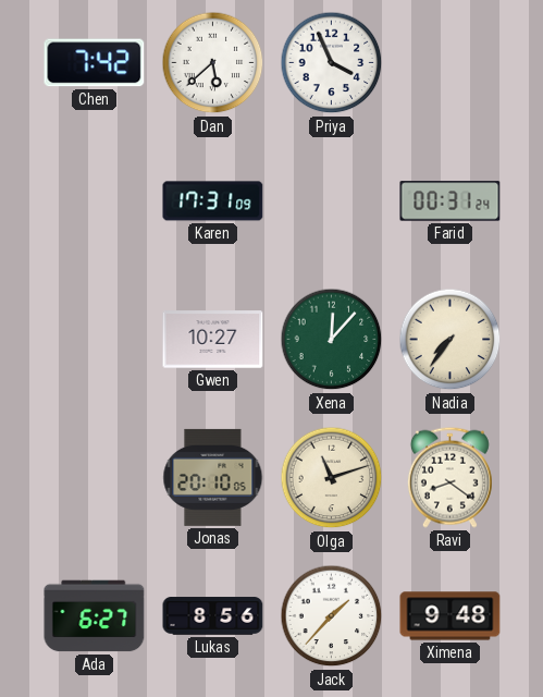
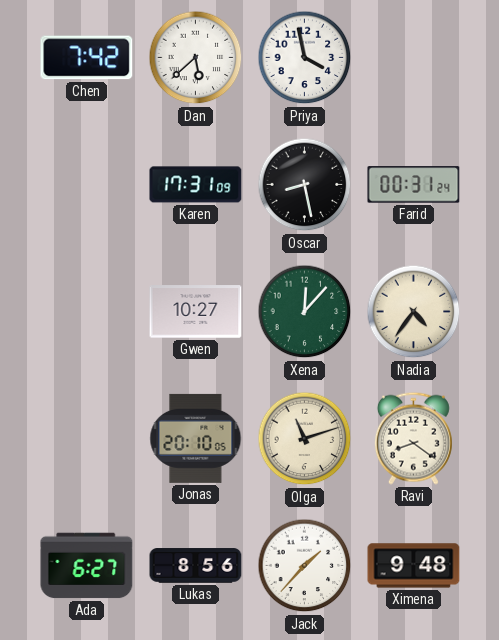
Priya: 3:56 -> 3:58
Oscar: none -> 8:28
Nadia: 7:36 -> 4:36
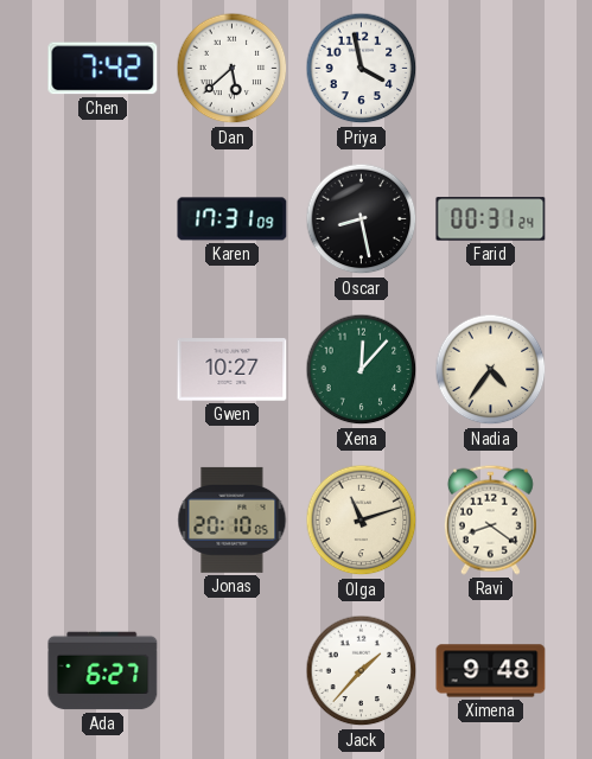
Lukas: 8:56 -> none
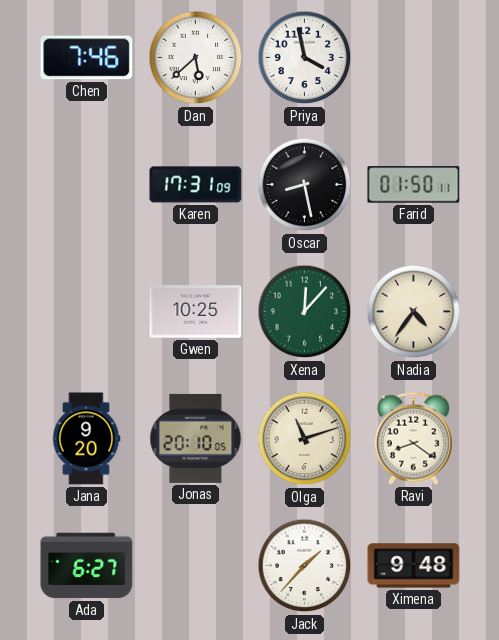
Chen: 7:42 -> 7:46
Farid: 00:31 -> 01:50
Gwen: 10:27 -> 10:25
Jana: none -> 9:20
